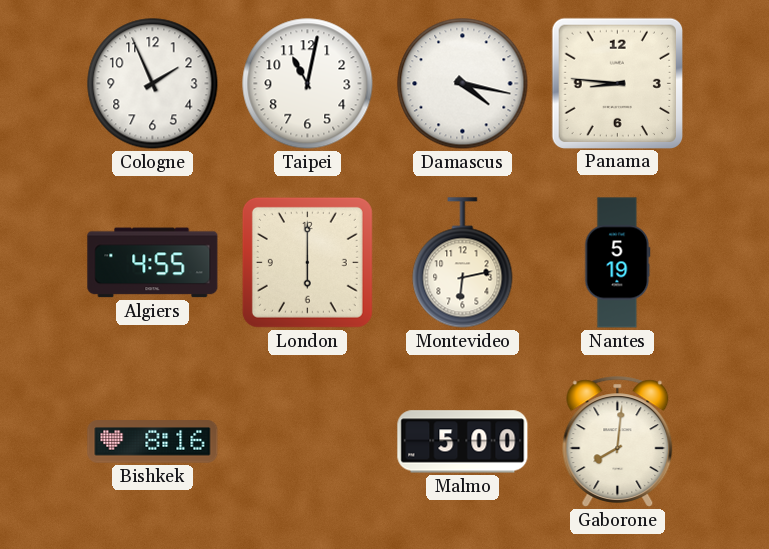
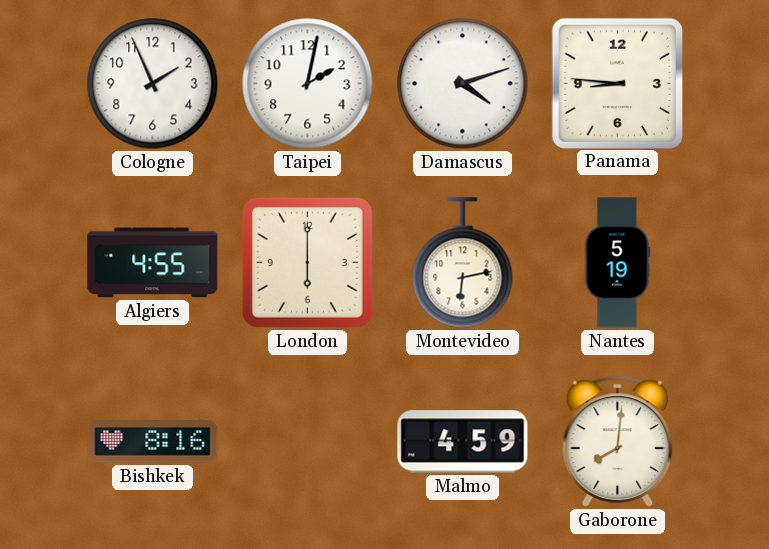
Taipei: 11:02 -> 2:02
Damascus: 4:17 -> 4:12
Malmo: 5:00 -> 4:59
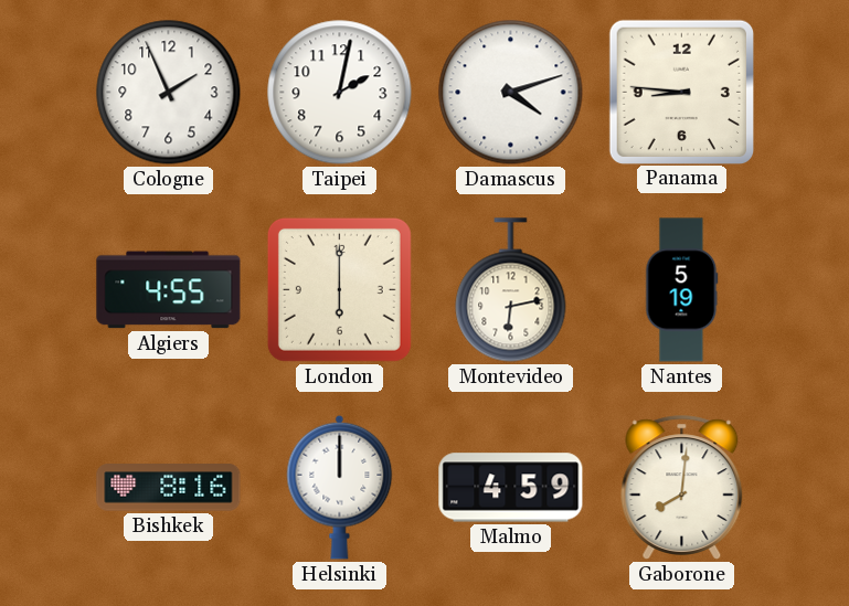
Helsinki: none -> 12:00
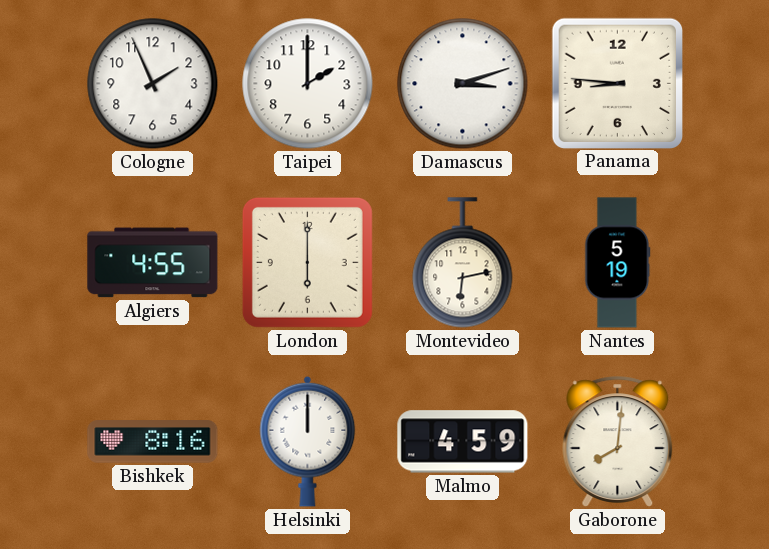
Taipei: 2:02 -> 2:00
Damascus: 4:12 -> 3:12
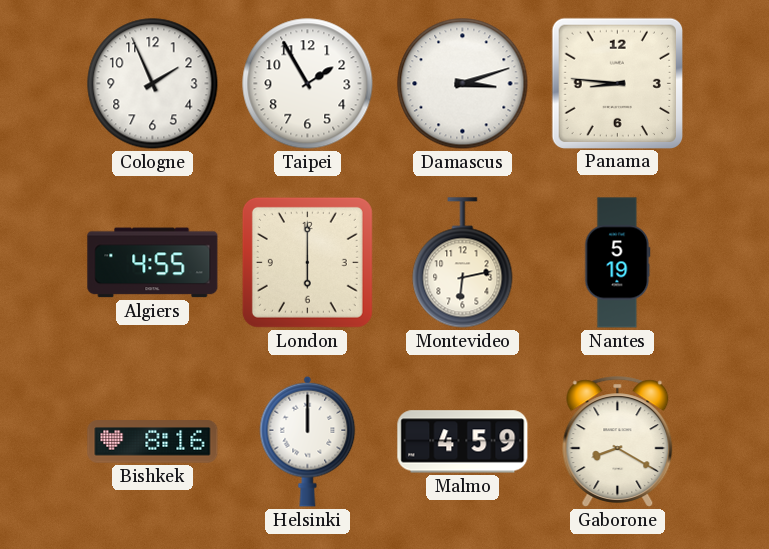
Taipei: 2:00 -> 1:55
Gaborone: 8:01 -> 8:20
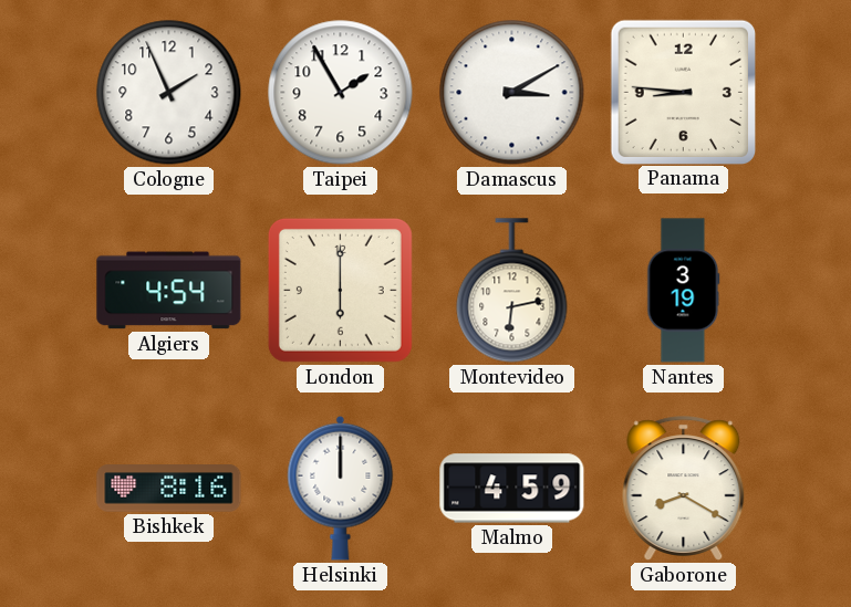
Damascus: 3:12 -> 3:10
Algiers: 4:55 -> 4:54
Nantes: 5:19 -> 3:19
